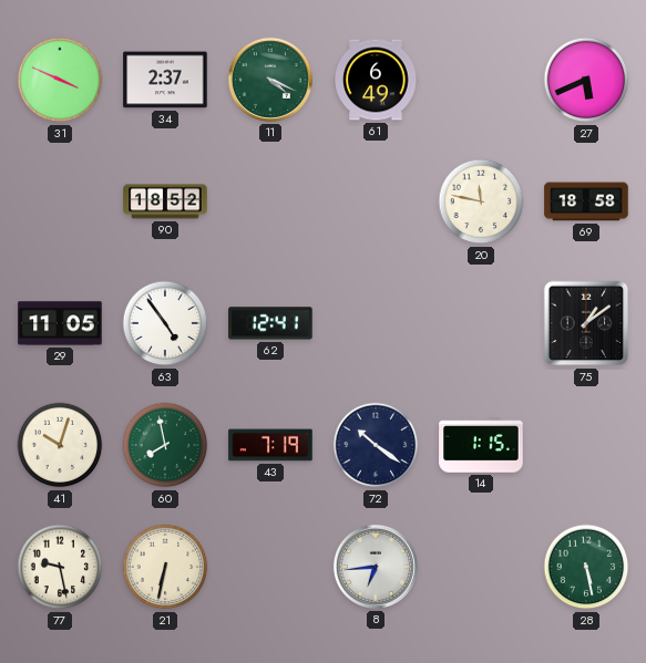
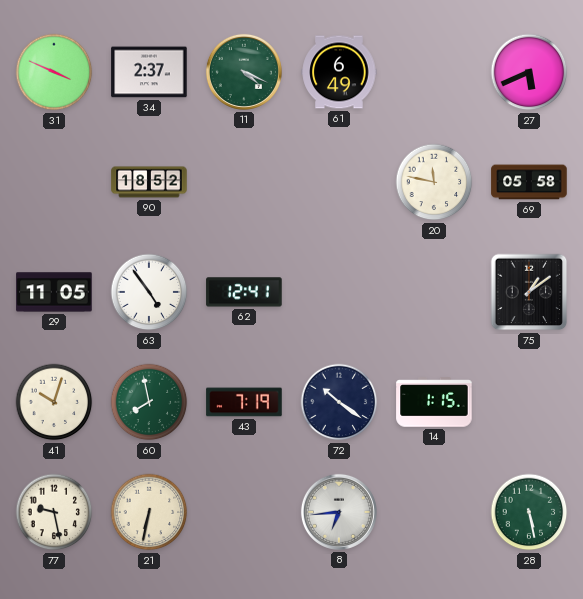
69: 18:58 -> 05:58
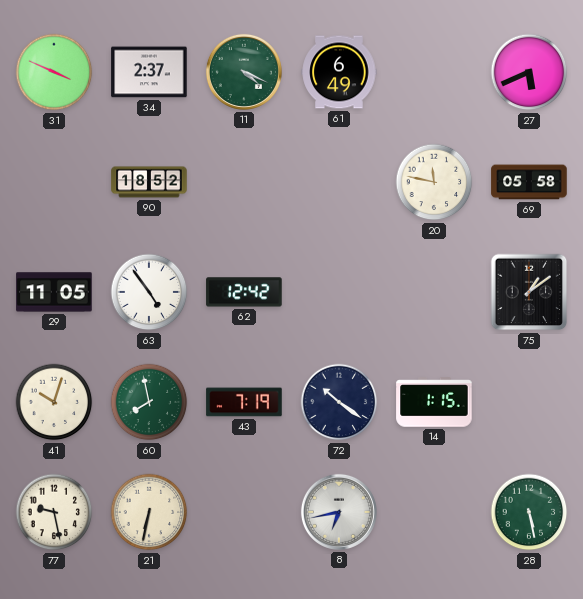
62: 12:41 -> 12:42
8: 6:44 -> 6:43
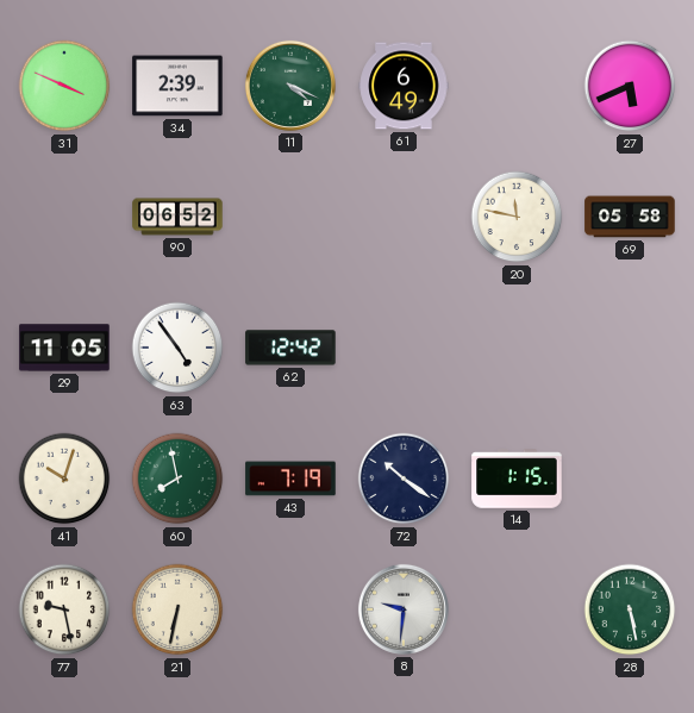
34: 2:37 -> 2:39
90: 18:52 -> 06:52
75: 1:09 -> none
8: 6:43 -> 9:31
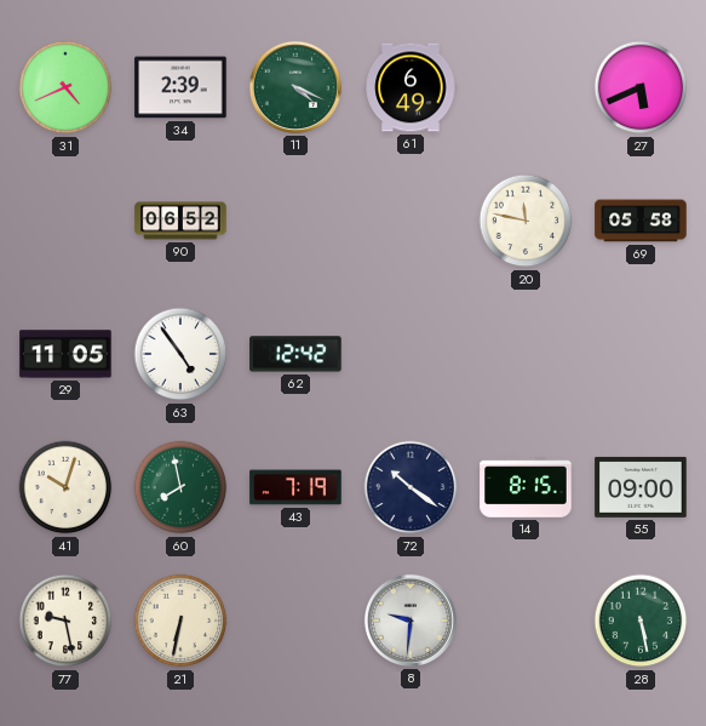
31: 3:49 -> 4:41
14: 1:15 -> 8:15
55: none -> 09:00
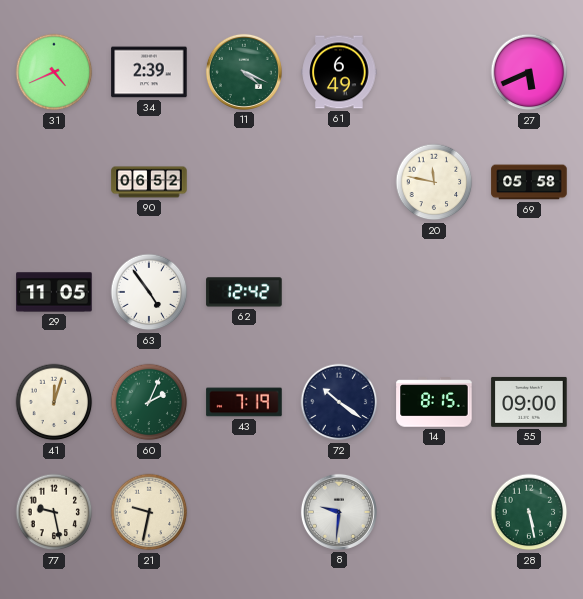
41: 10:03 -> 12:03
60: 7:58 -> 2:04
21: 6:32 -> 9:32
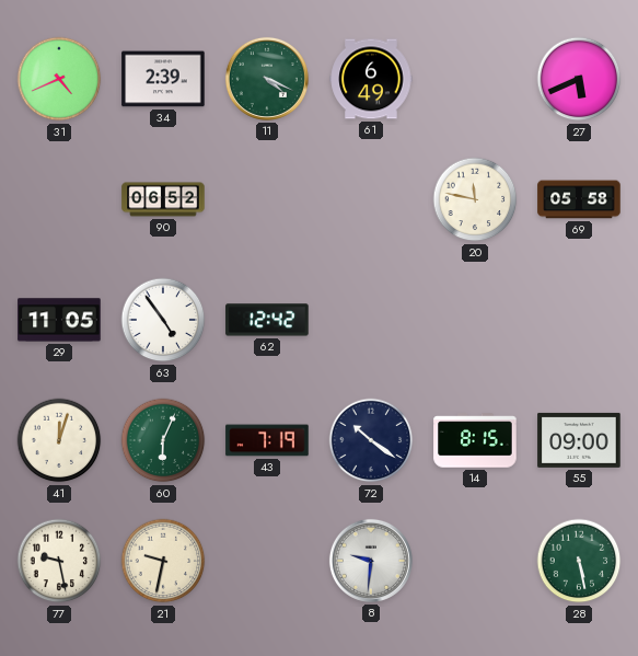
60: 2:04 -> 6:04
